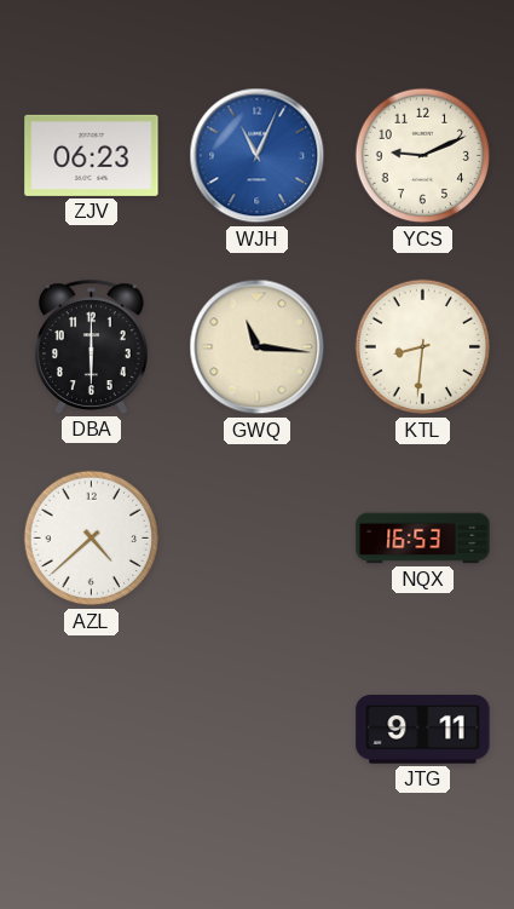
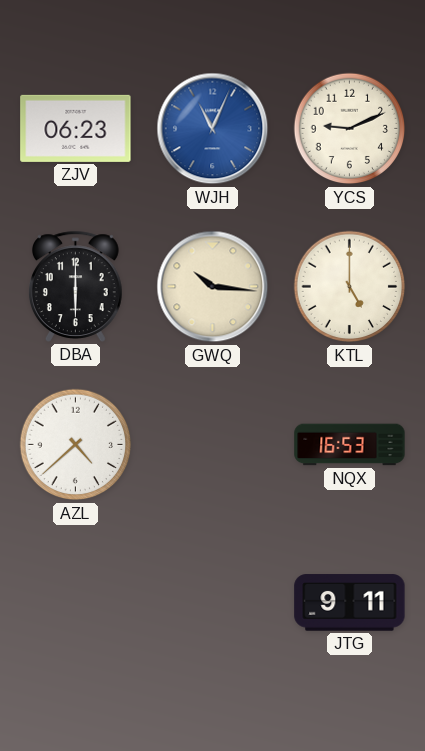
GWQ: 11:16 -> 10:16
KTL: 8:31 -> 5:00
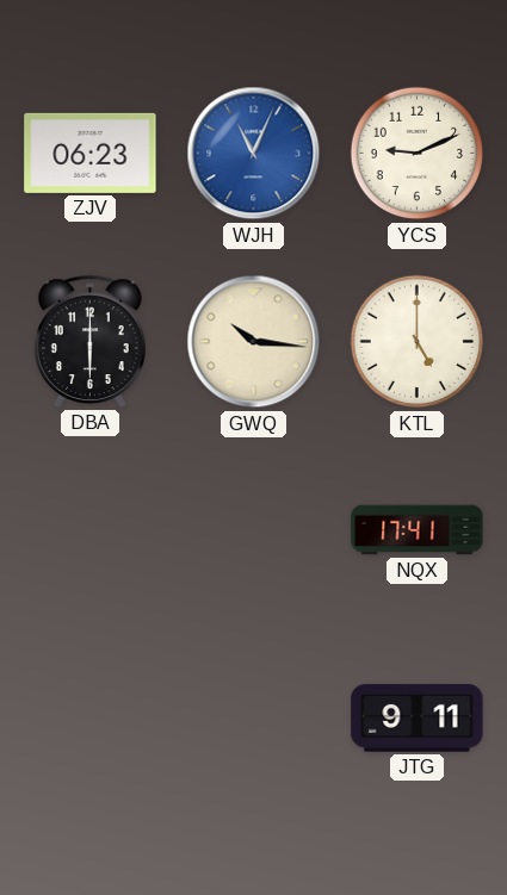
AZL: 4:38 -> none
NQX: 16:53 -> 17:41
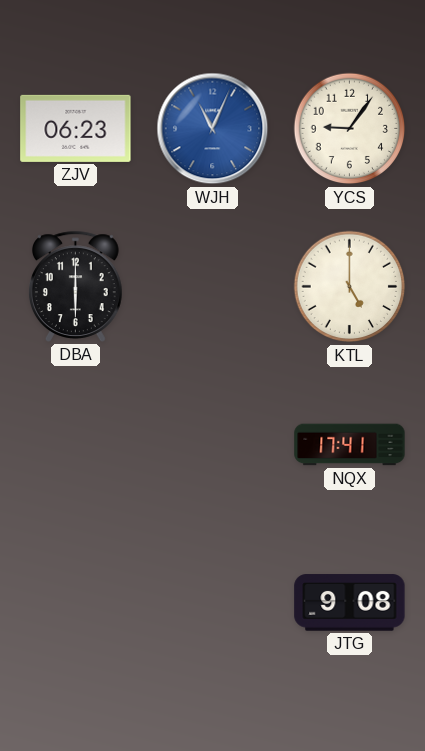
YCS: 9:11 -> 9:06
GWQ: 10:16 -> none
JTG: 9:11 -> 9:08
